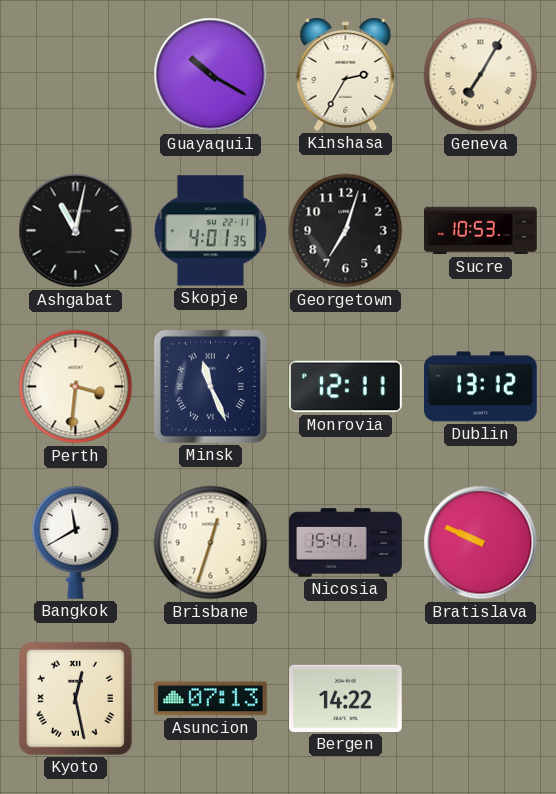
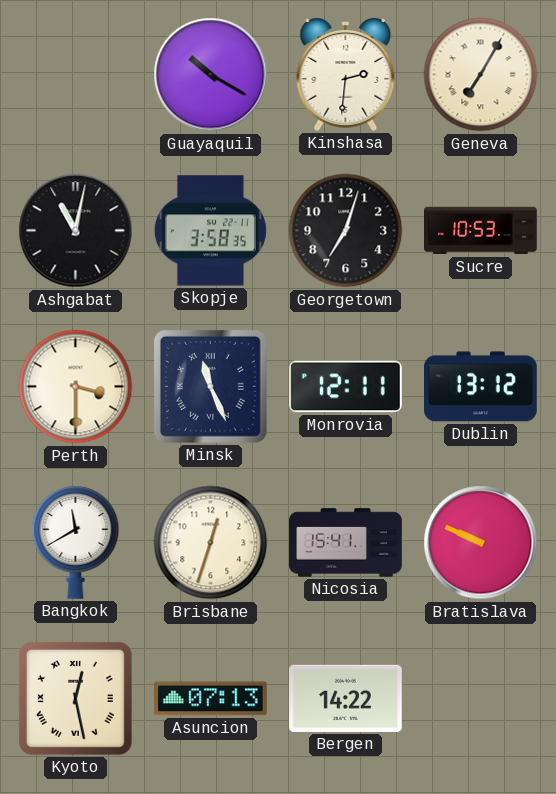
Kinshasa: 2:35 -> 2:31
Skopje: 4:01 -> 3:58
Perth: 3:31 -> 3:30
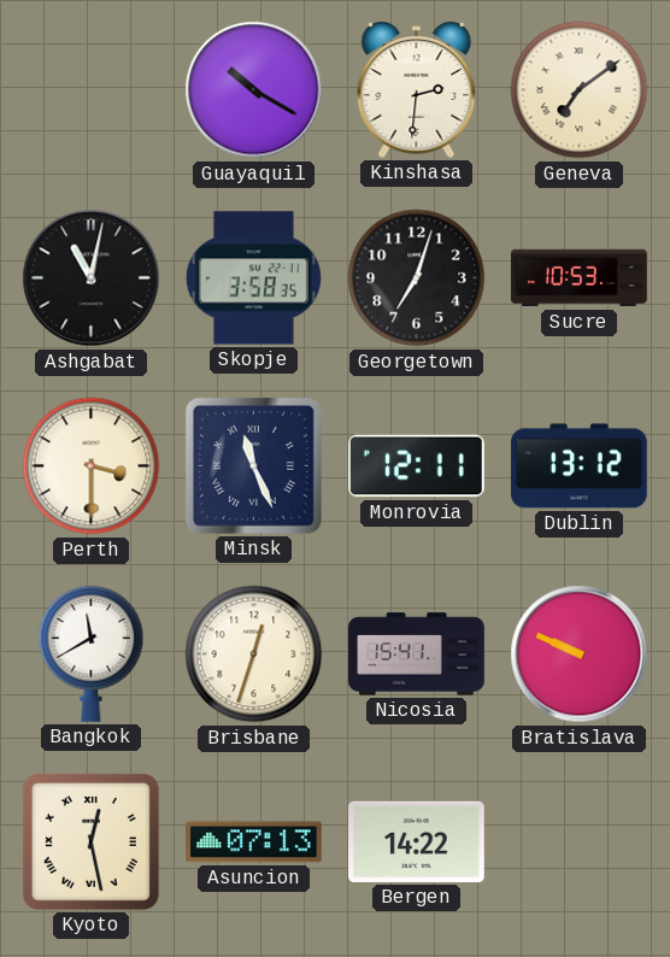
Geneva: 7:05 -> 7:09
